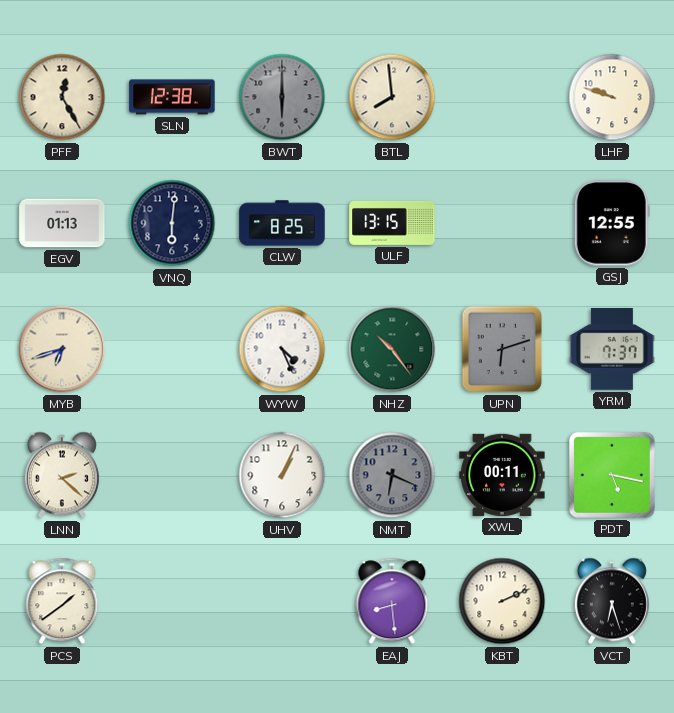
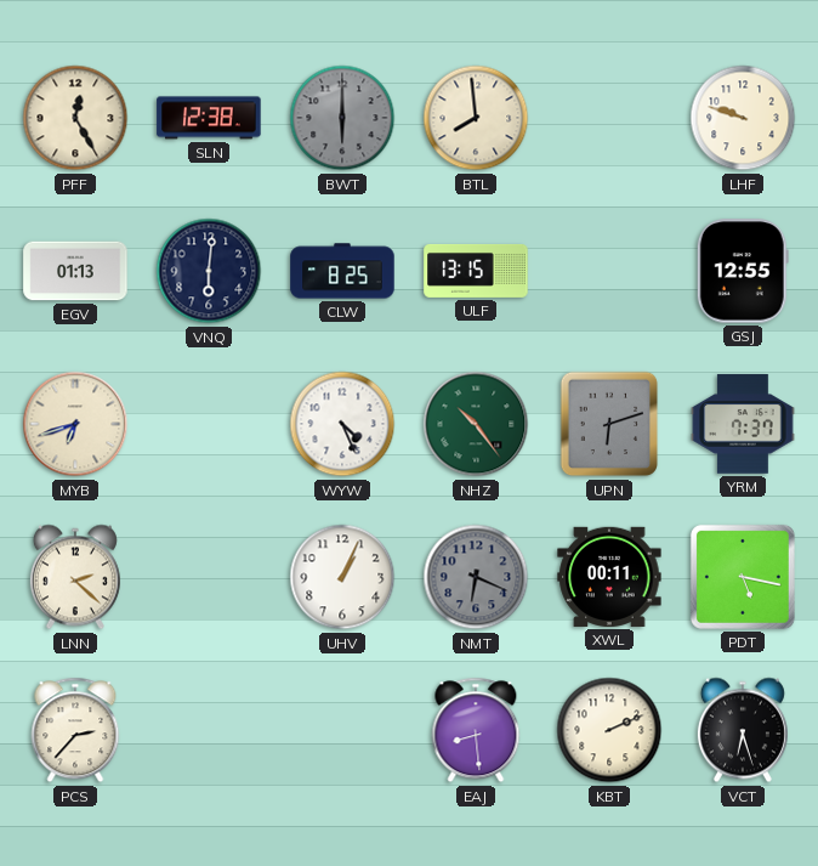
PCS: 1:39 -> 2:37
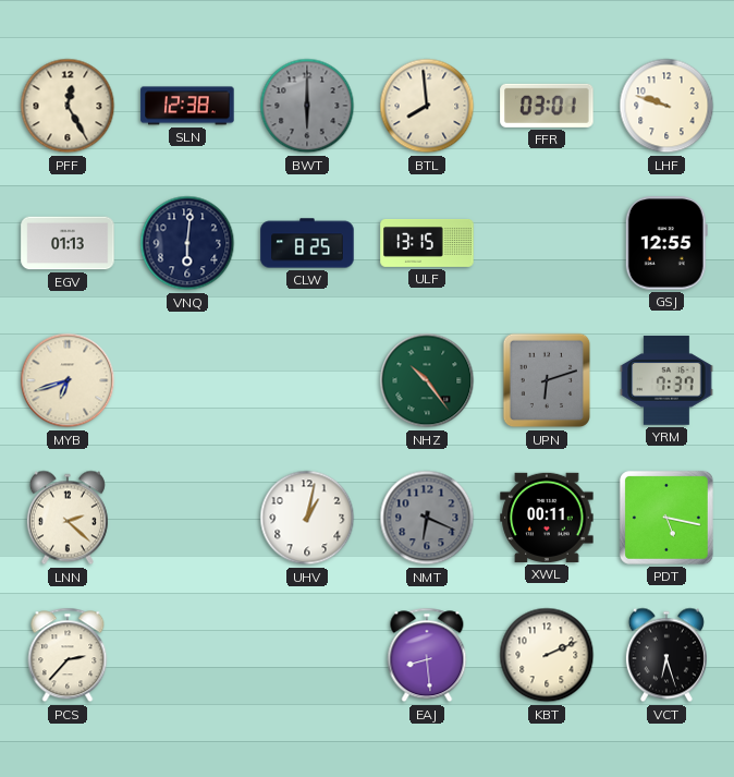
FFR: none -> 03:01
WYW: 4:26 -> none
UHV: 1:04 -> 1:02
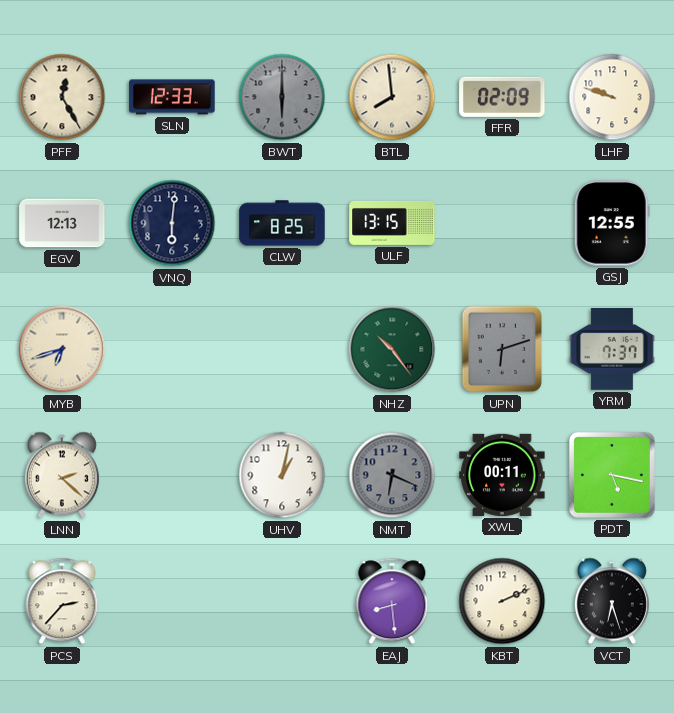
SLN: 12:38 -> 12:33
FFR: 03:01 -> 02:09
EGV: 01:13 -> 12:13
